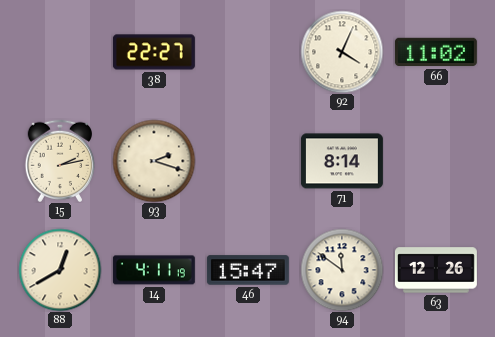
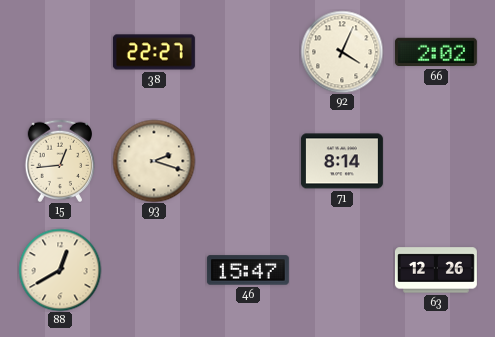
66: 11:02 -> 2:02
15: 2:13 -> 12:44
14: 4:11 -> none
94: 11:51 -> none
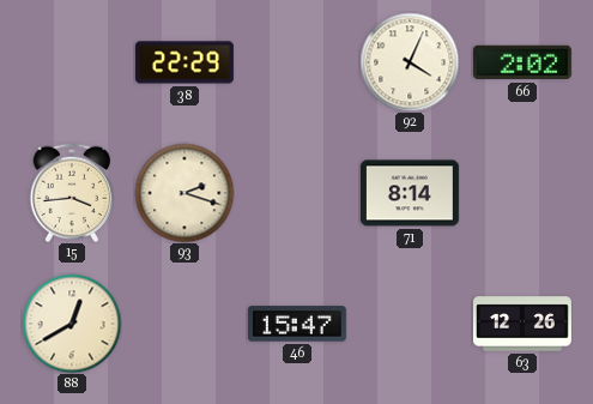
38: 22:27 -> 22:29
15: 12:44 -> 3:44
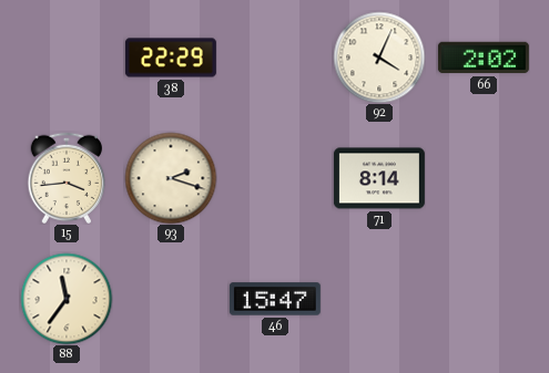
88: 12:40 -> 11:36
63: 12:26 -> none
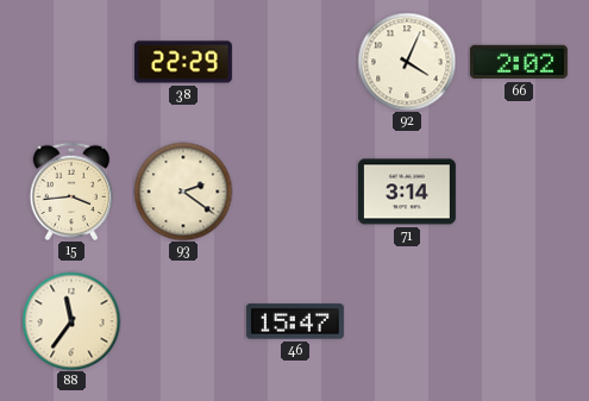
93: 2:18 -> 2:21
71: 8:14 -> 3:14
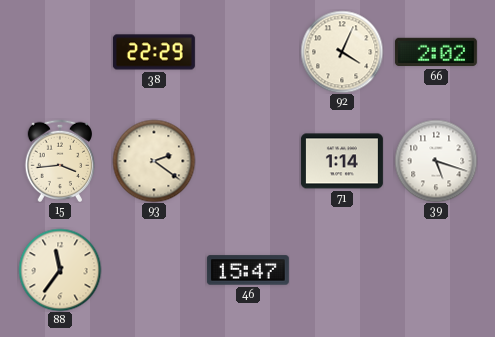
71: 3:14 -> 1:14
39: none -> 5:18
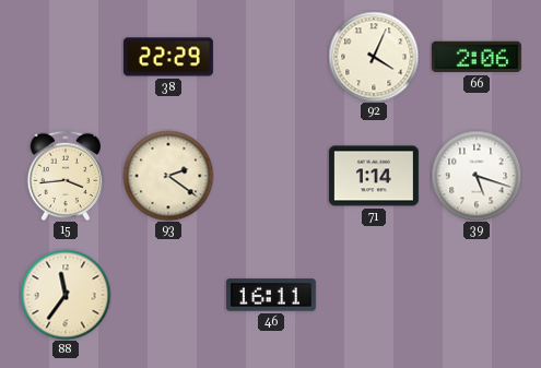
66: 2:02 -> 2:06
46: 15:47 -> 16:11
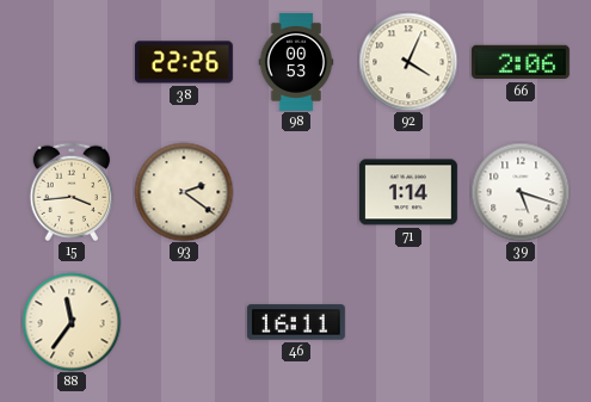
38: 22:29 -> 22:26
98: none -> 00:53
